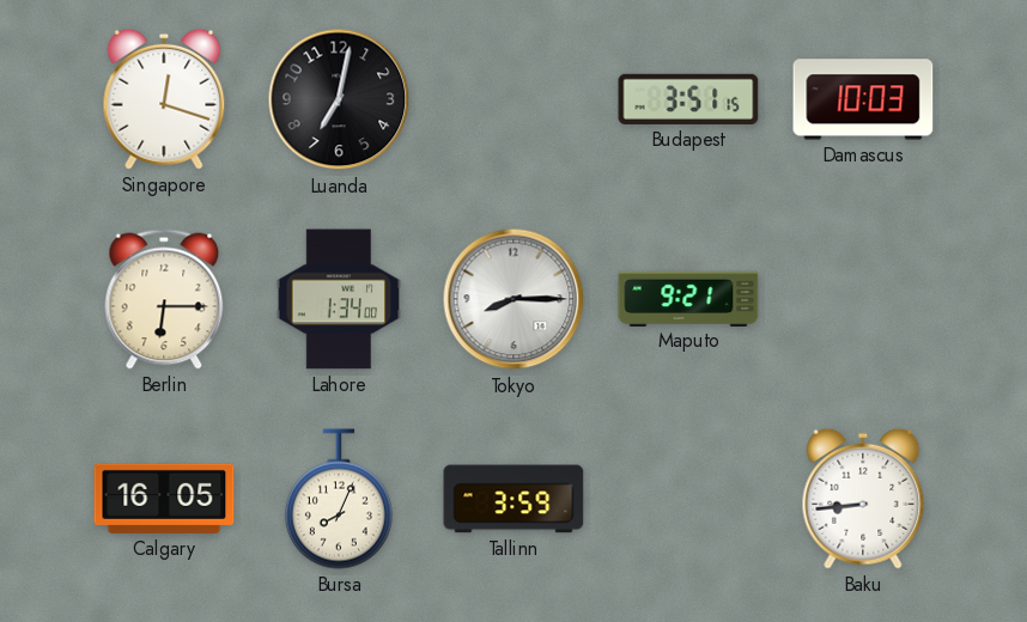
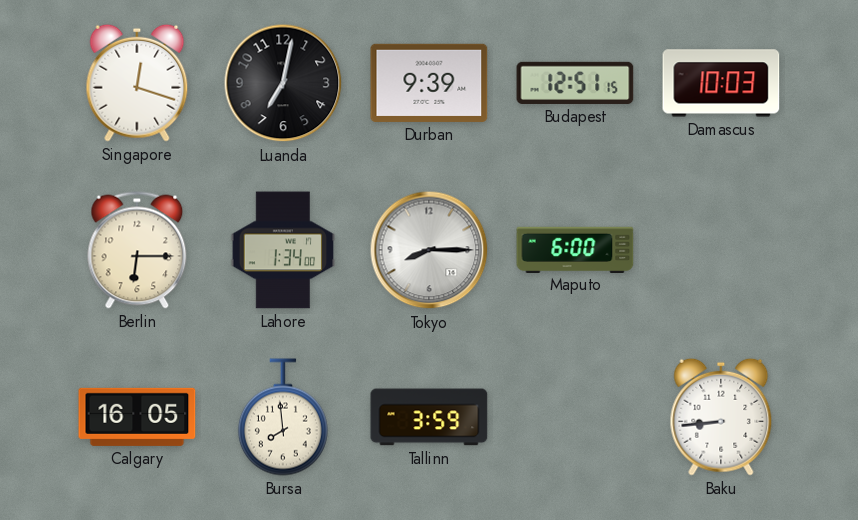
Durban: none -> 9:39
Budapest: 3:51 -> 12:51
Maputo: 9:21 -> 6:00
Bursa: 8:04 -> 7:59
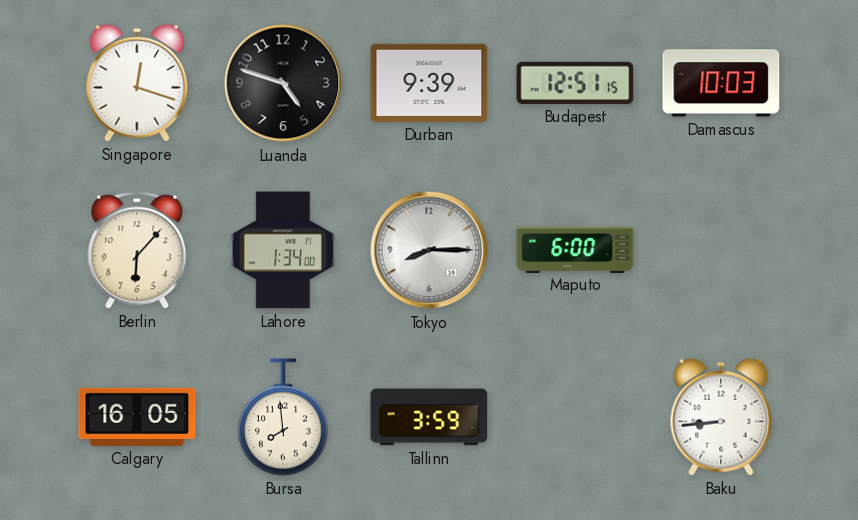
Luanda: 7:02 -> 4:48
Berlin: 6:15 -> 6:07
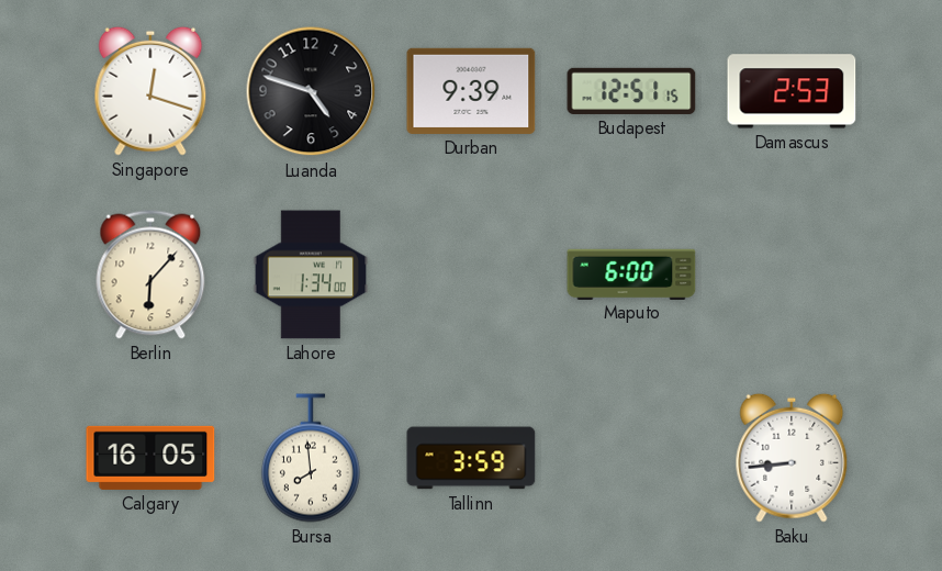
Damascus: 10:03 -> 2:53
Tokyo: 8:15 -> none
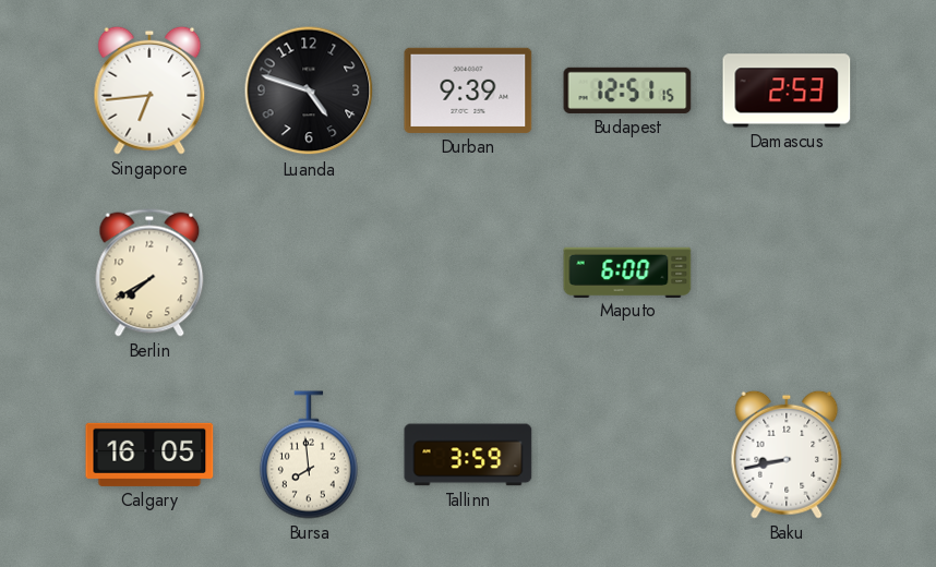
Singapore: 12:18 -> 6:44
Berlin: 6:07 -> 7:40
Lahore: 1:34 -> none
Baku: 8:44 -> 8:43
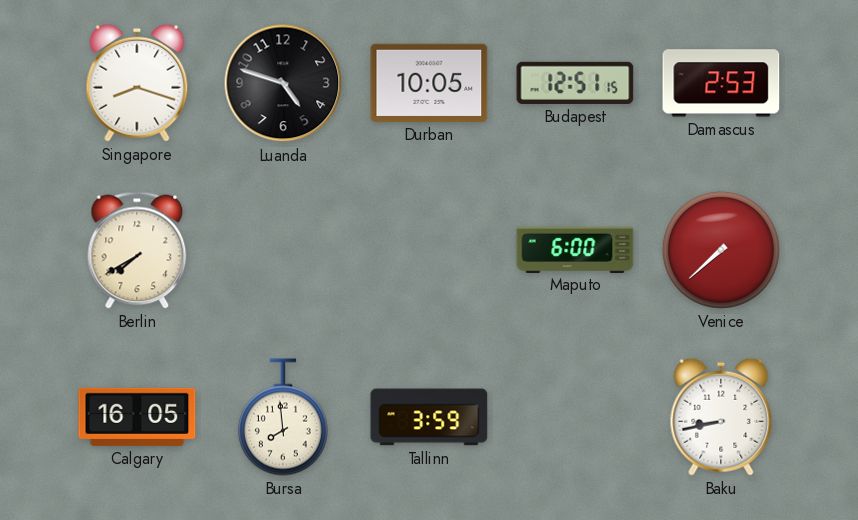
Singapore: 6:44 -> 8:18
Durban: 9:39 -> 10:05
Venice: none -> 7:38
